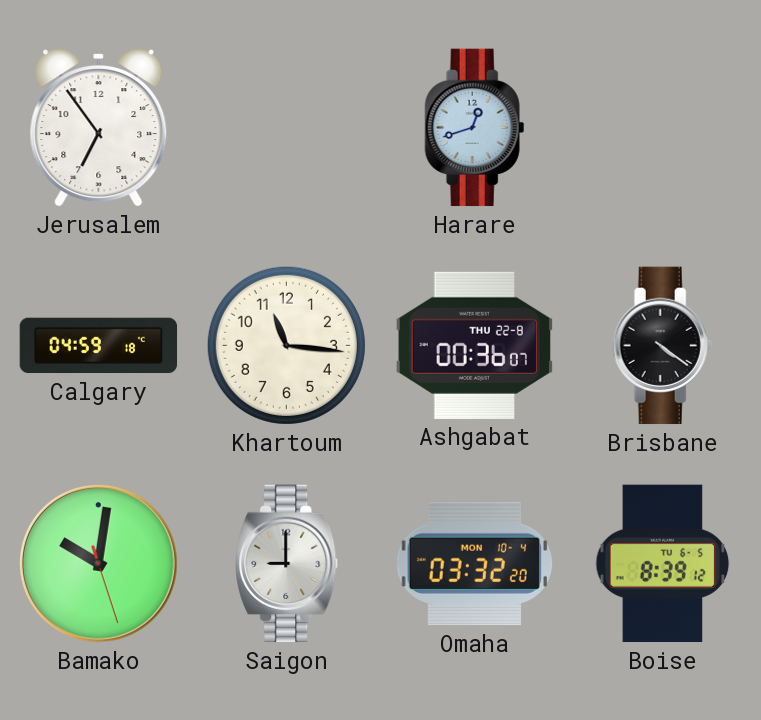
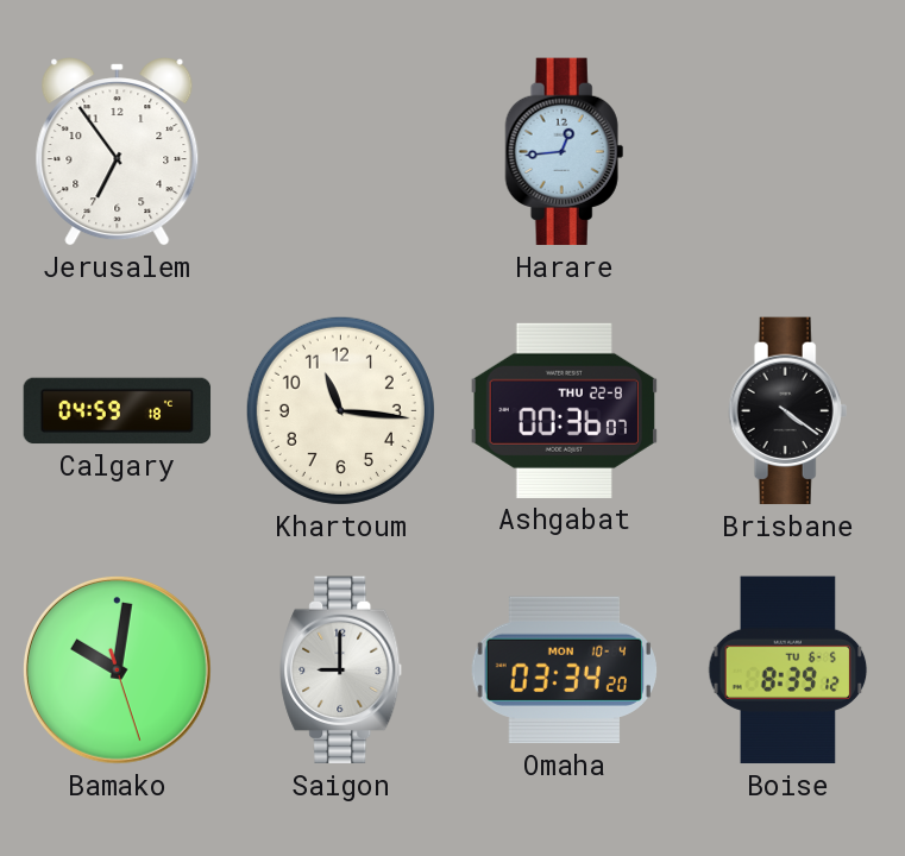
Harare: 12:42 -> 12:44
Omaha: 03:32 -> 03:34
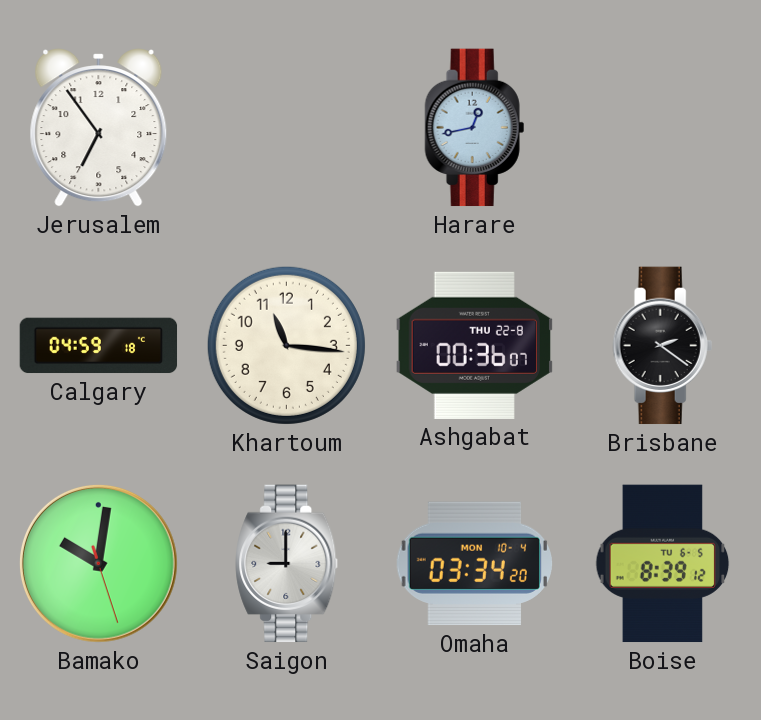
Harare: 12:44 -> 12:43
Brisbane: 4:21 -> 2:21
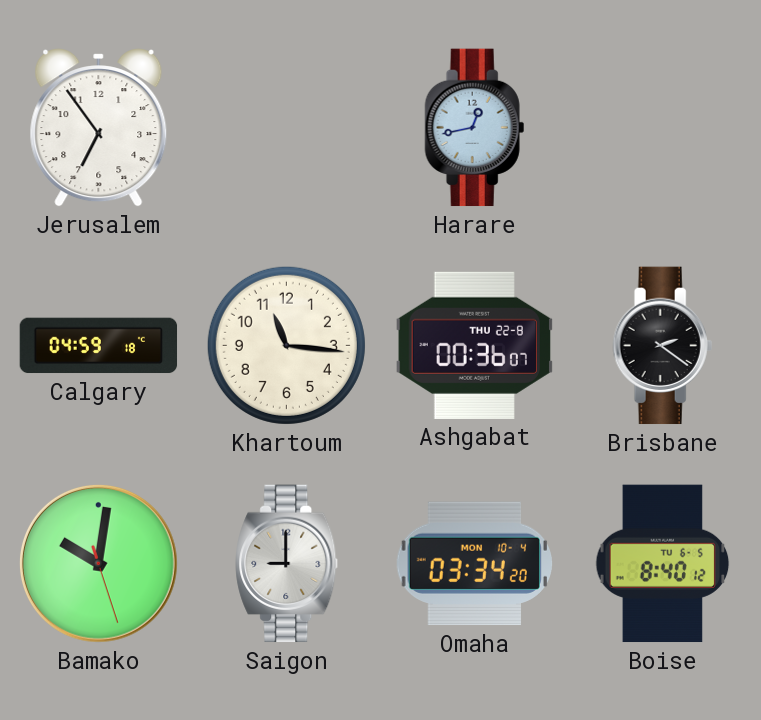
Boise: 8:39 -> 8:40
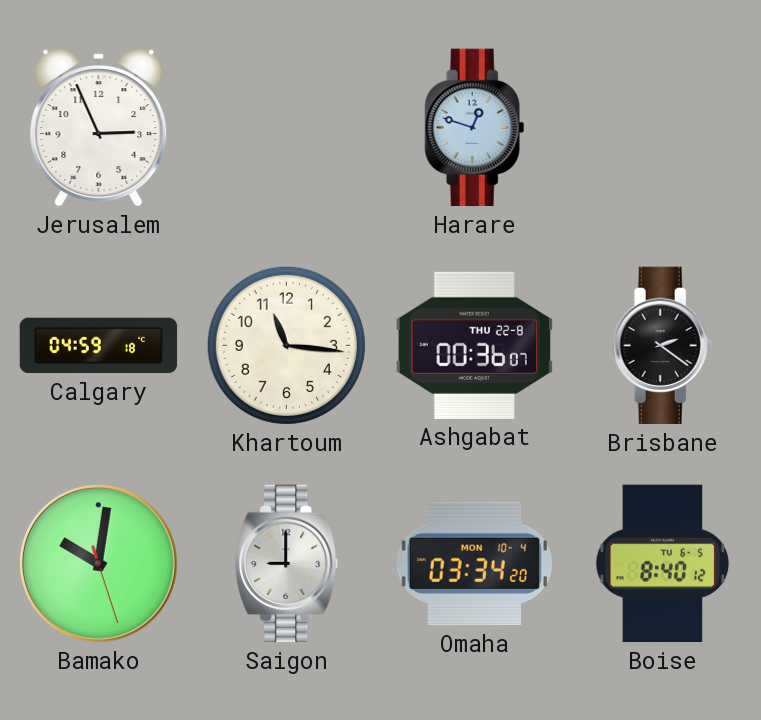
Jerusalem: 6:54 -> 2:56
Harare: 12:43 -> 12:48
